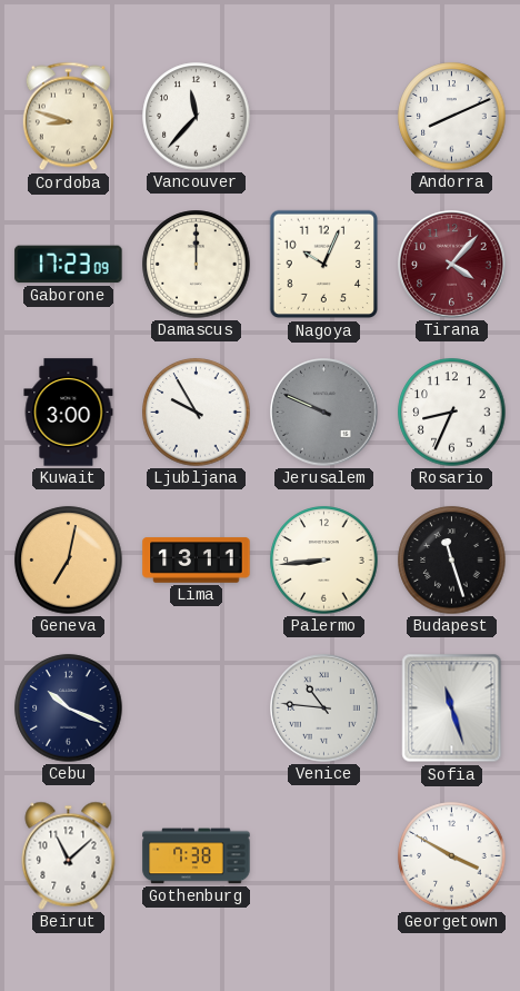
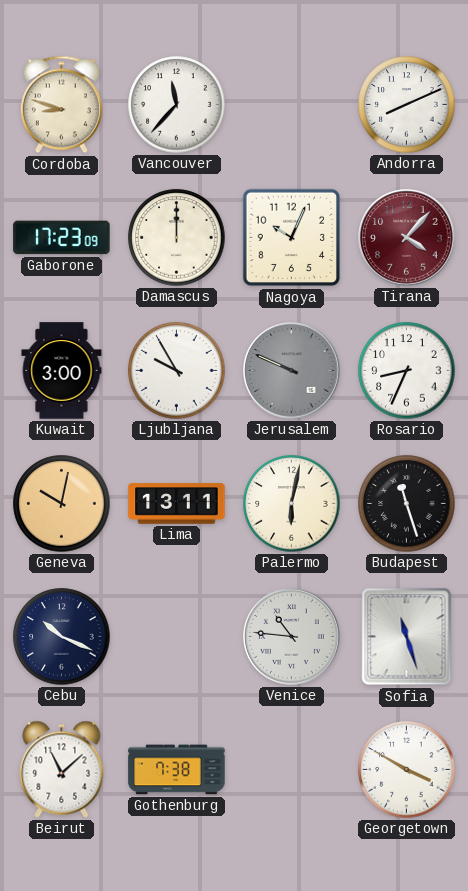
Geneva: 7:02 -> 10:02
Palermo: 8:44 -> 6:02
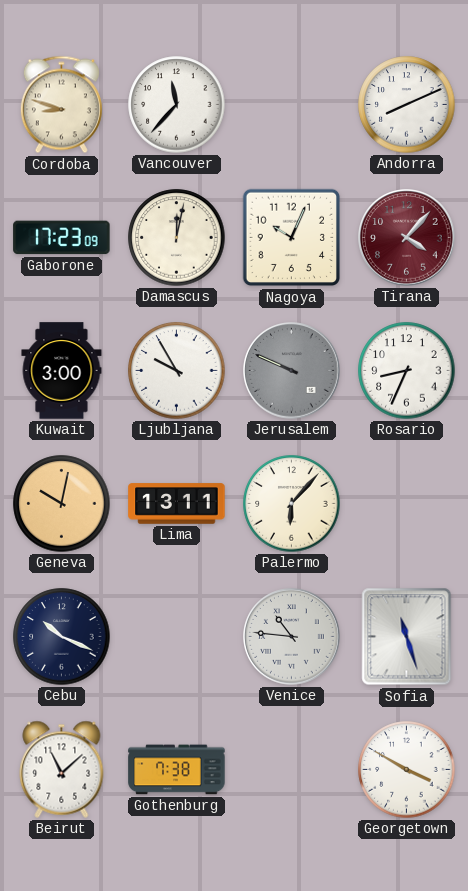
Damascus: 12:00 -> 12:02
Palermo: 6:02 -> 6:07
Budapest: 11:27 -> none
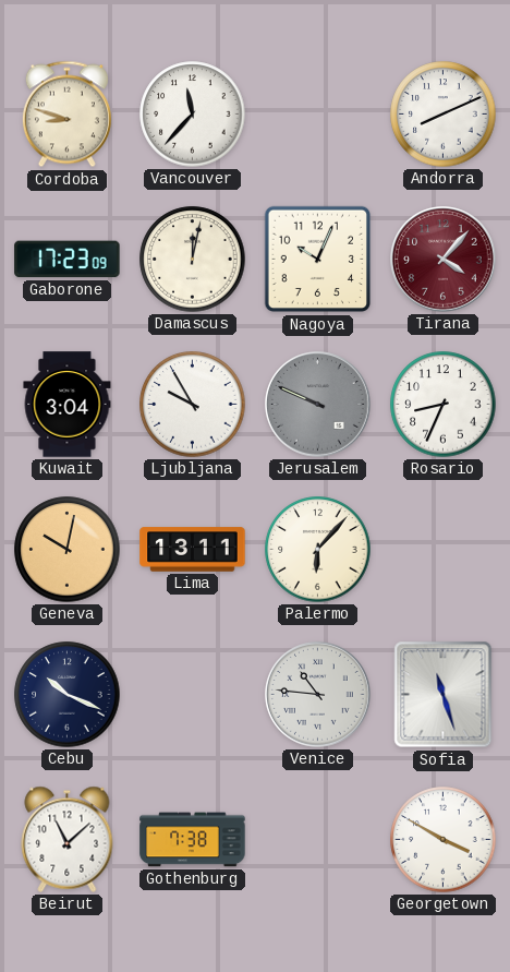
Kuwait: 3:00 -> 3:04
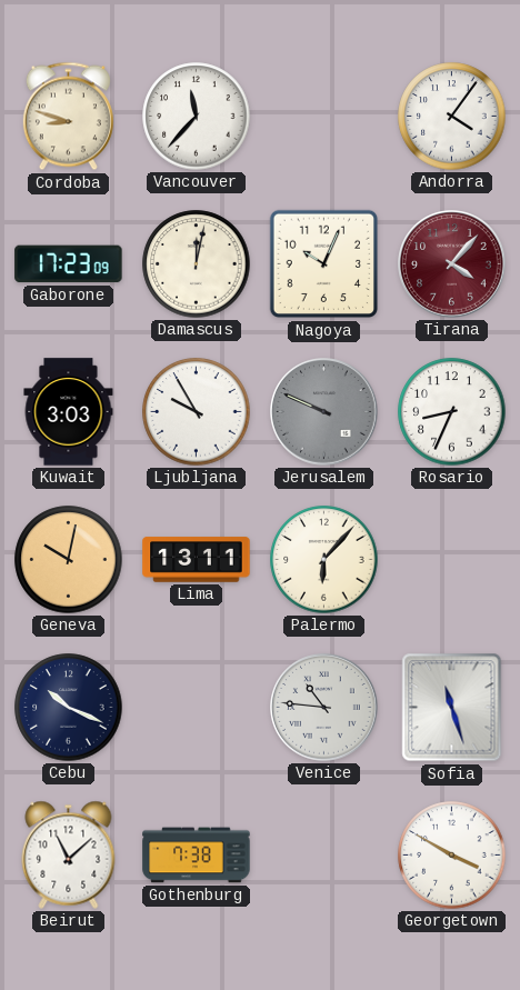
Andorra: 8:11 -> 4:06
Kuwait: 3:04 -> 3:03
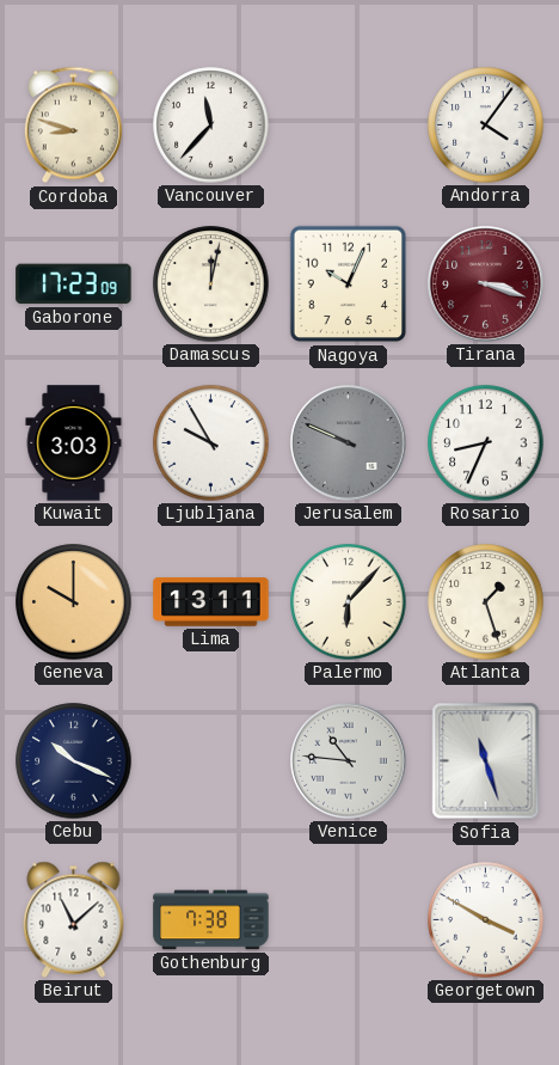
Tirana: 4:07 -> 3:18
Geneva: 10:02 -> 10:00
Atlanta: none -> 1:27
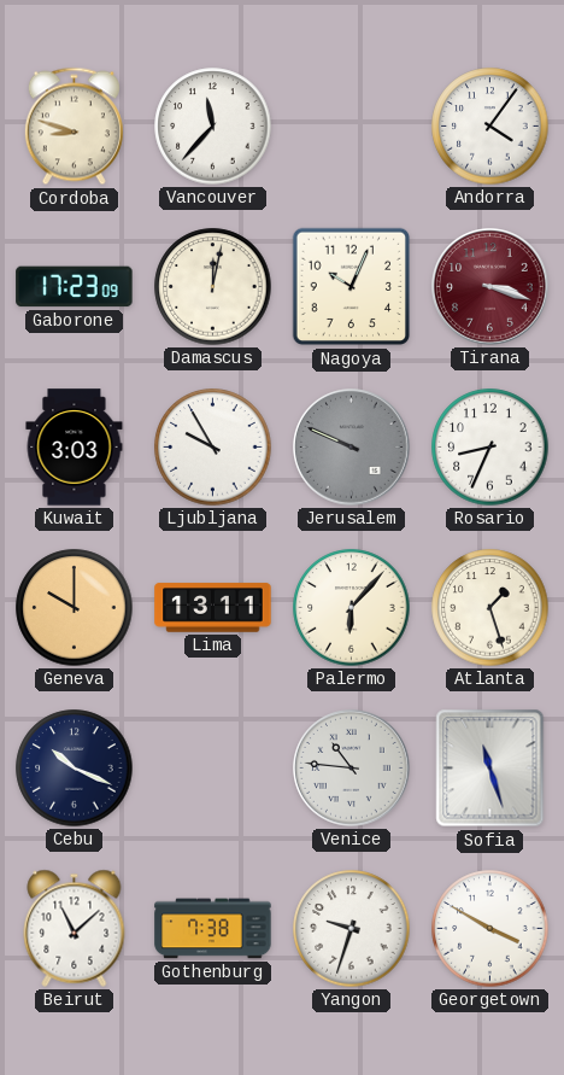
Yangon: none -> 9:33
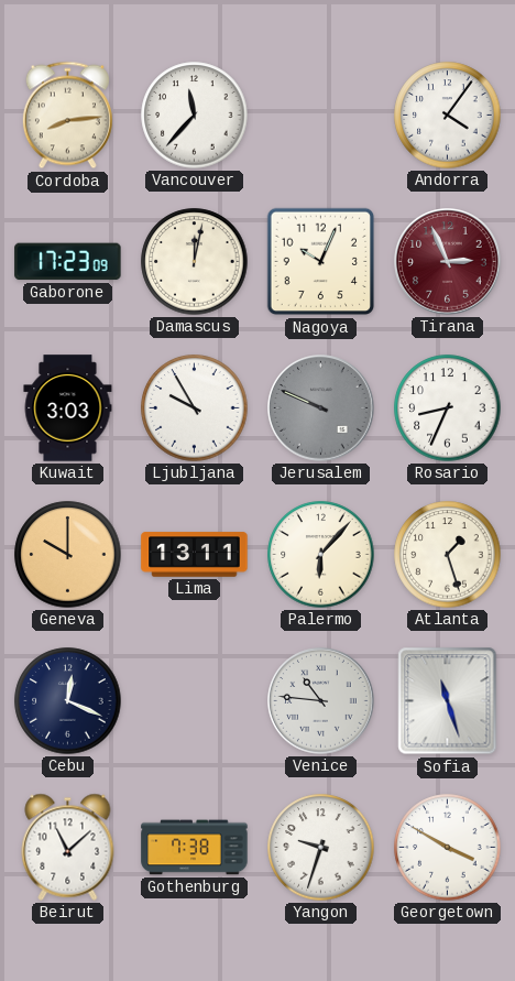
Cordoba: 8:48 -> 8:14
Tirana: 3:18 -> 2:56
Cebu: 10:19 -> 12:19
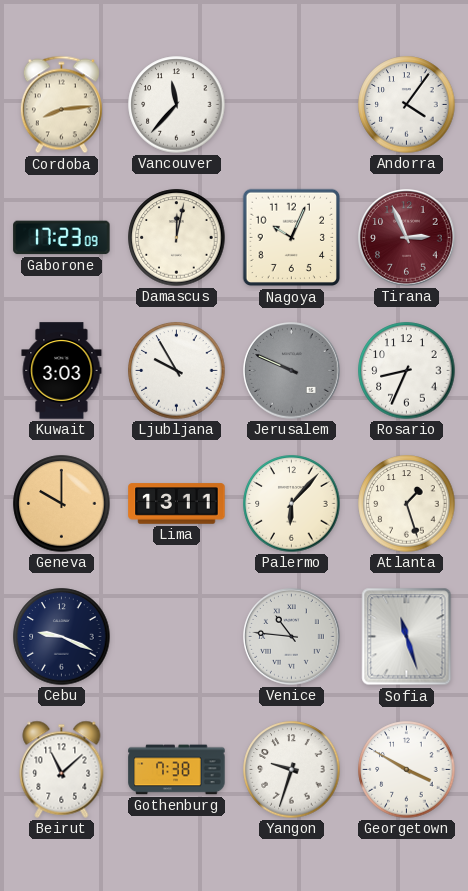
Cebu: 12:19 -> 9:19
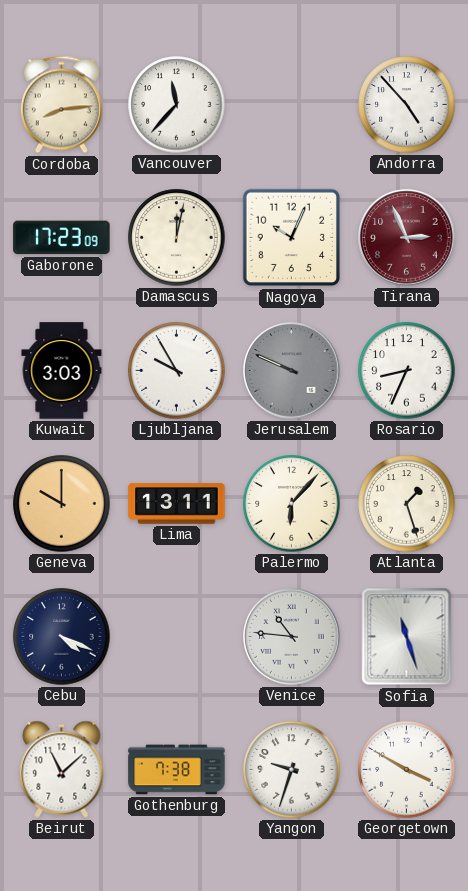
Andorra: 4:06 -> 4:53
Cebu: 9:19 -> 4:19
